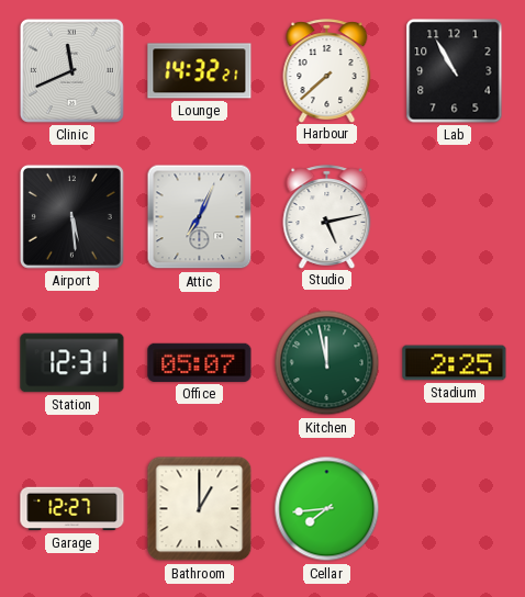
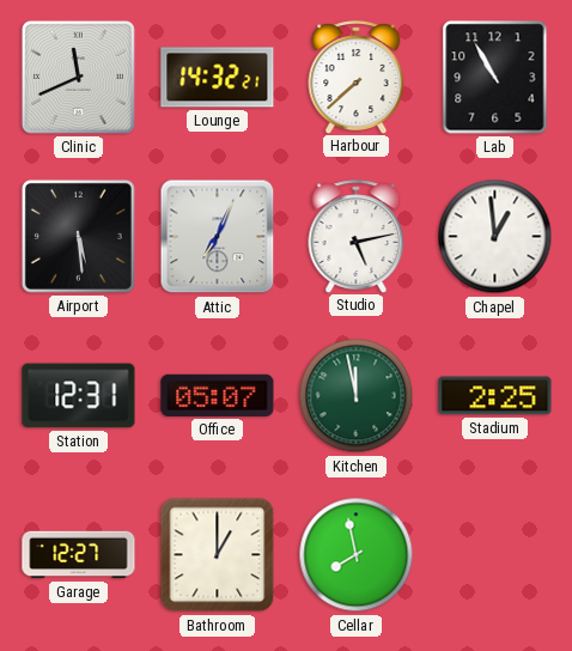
Chapel: none -> 12:59
Cellar: 7:44 -> 7:58
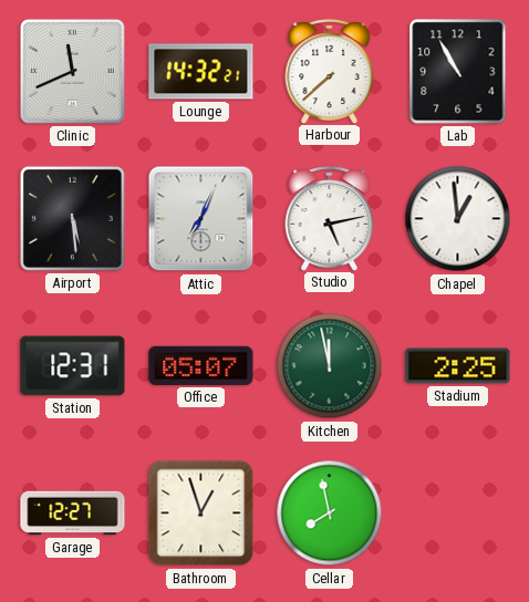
Bathroom: 1:00 -> 12:57
